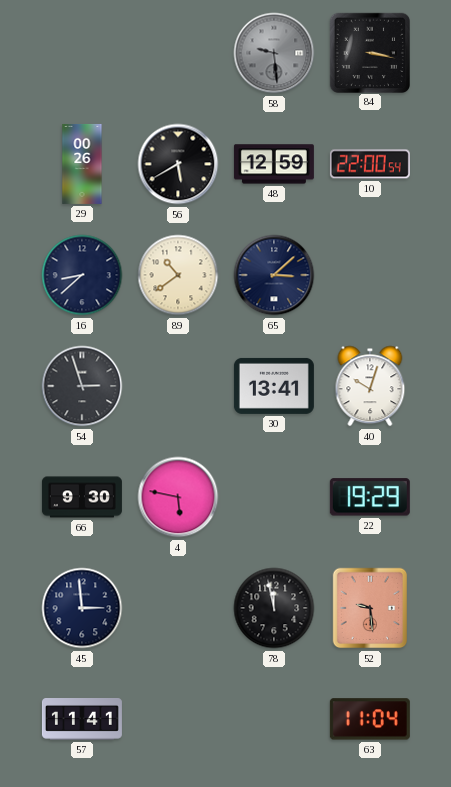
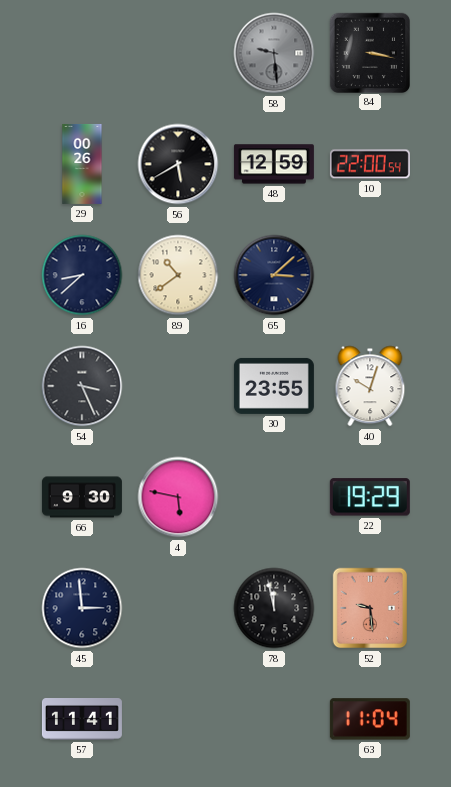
54: 2:57 -> 3:26
30: 13:41 -> 23:55
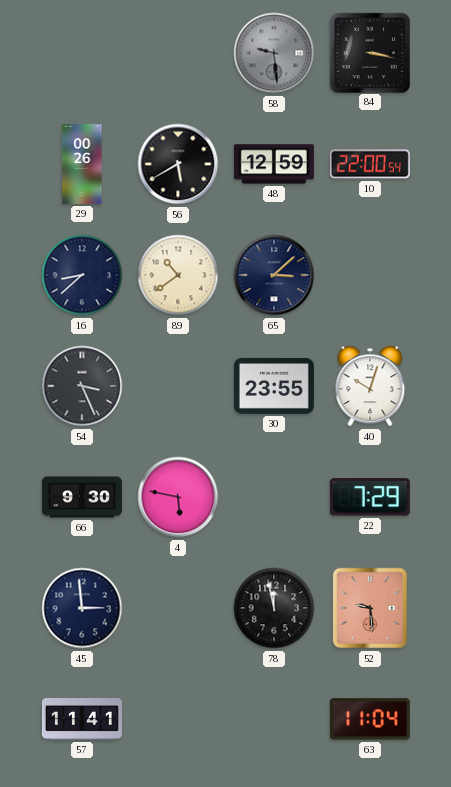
22: 19:29 -> 7:29
